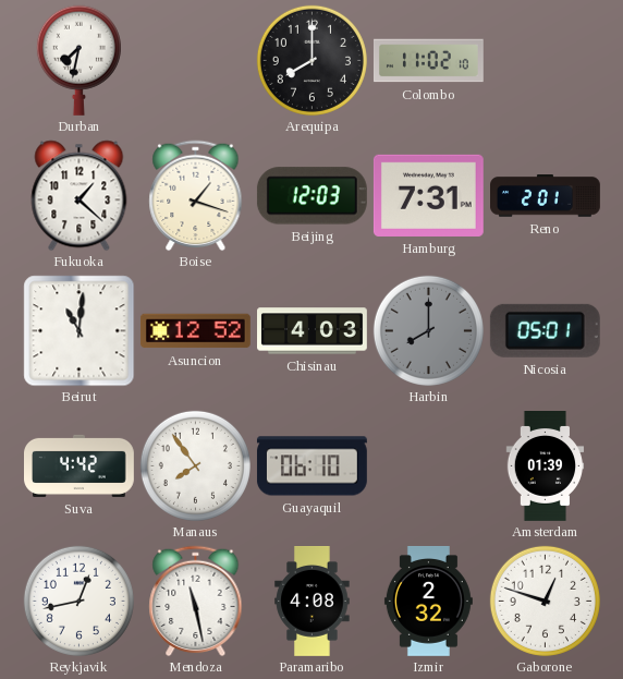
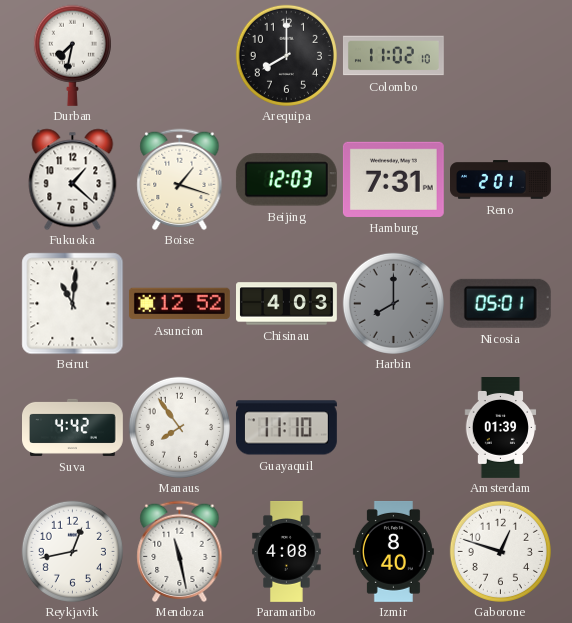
Guayaquil: 06:10 -> 11:10
Izmir: 2:32 -> 8:40
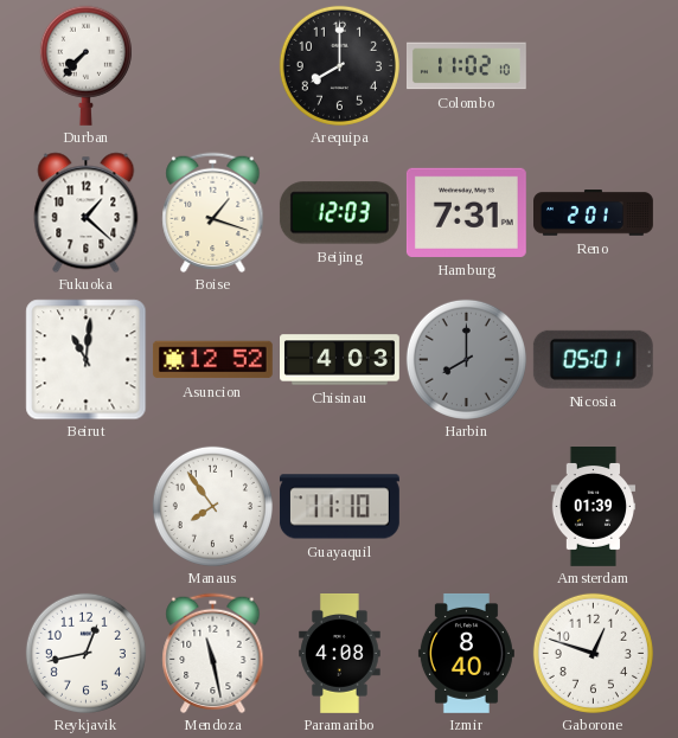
Durban: 7:32 -> 7:37
Suva: 4:42 -> none
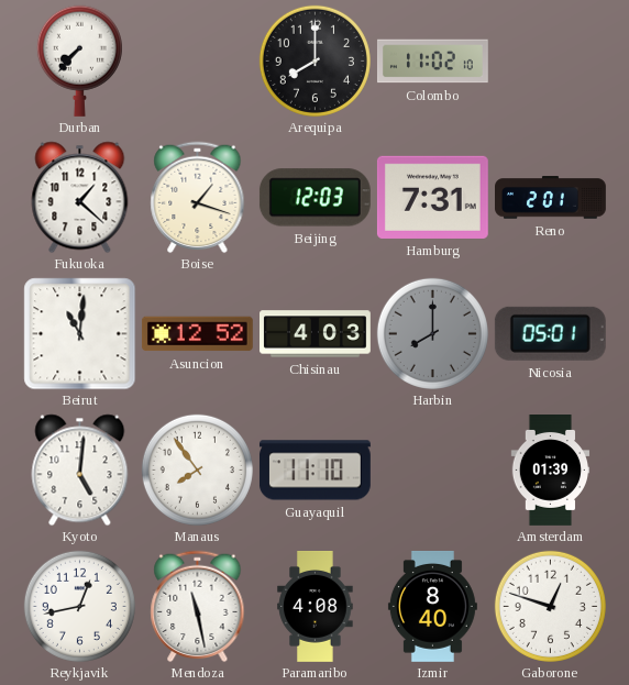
Kyoto: none -> 5:01
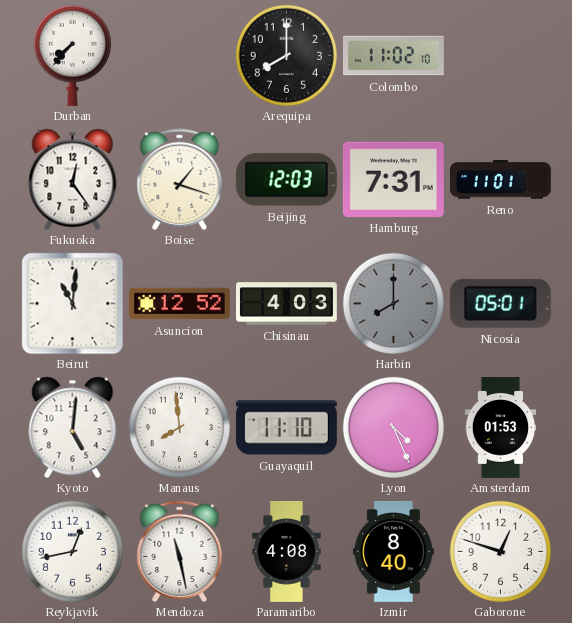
Fukuoka: 1:22 -> 12:24
Reno: 2:01 -> 11:01
Manaus: 7:54 -> 7:59
Lyon: none -> 4:26
Amsterdam: 01:39 -> 01:53
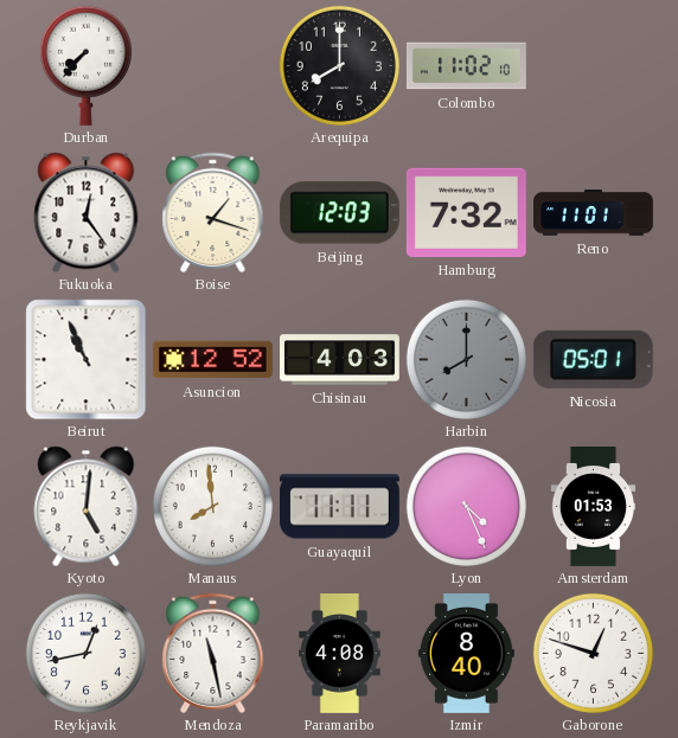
Hamburg: 7:31 -> 7:32
Beirut: 11:01 -> 10:56
Guayaquil: 11:10 -> 11:11
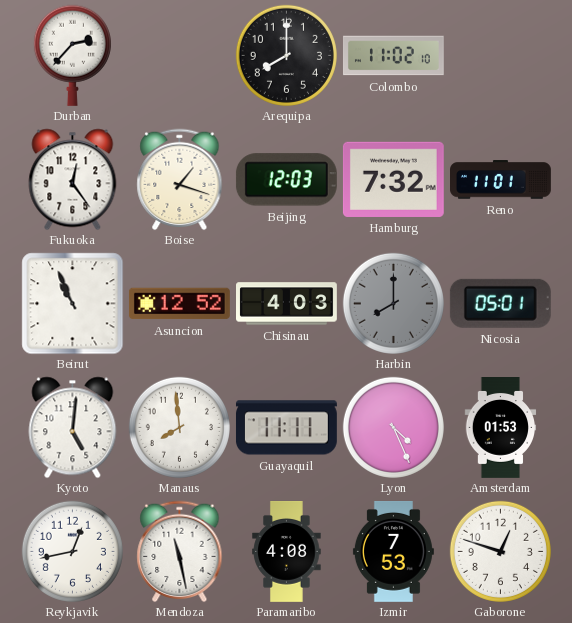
Durban: 7:37 -> 2:37
Izmir: 8:40 -> 7:53
